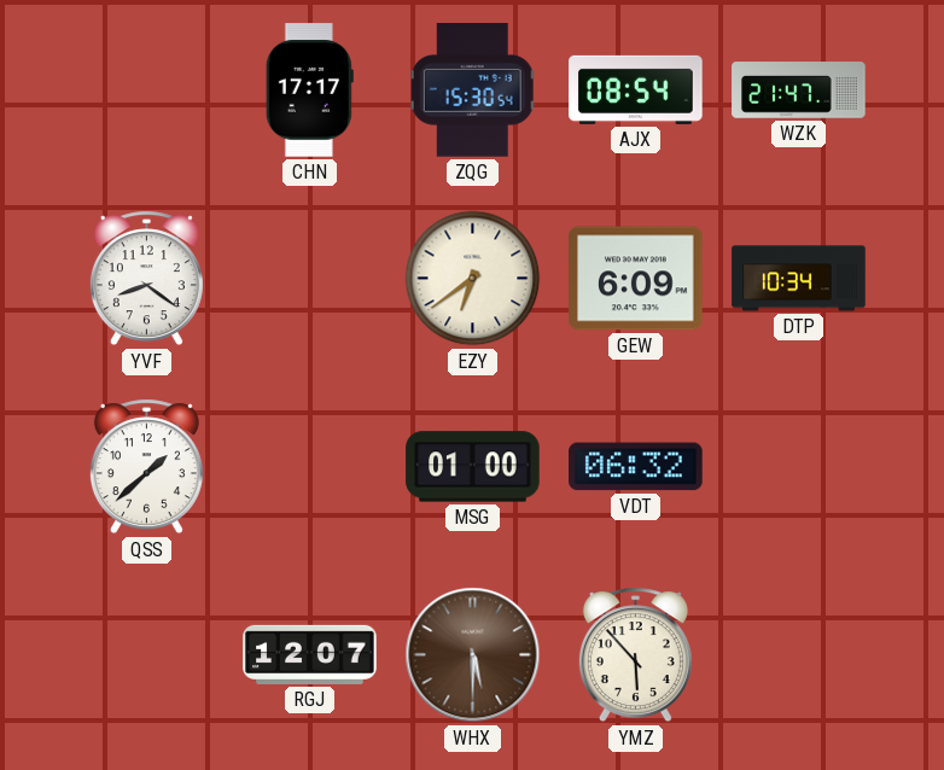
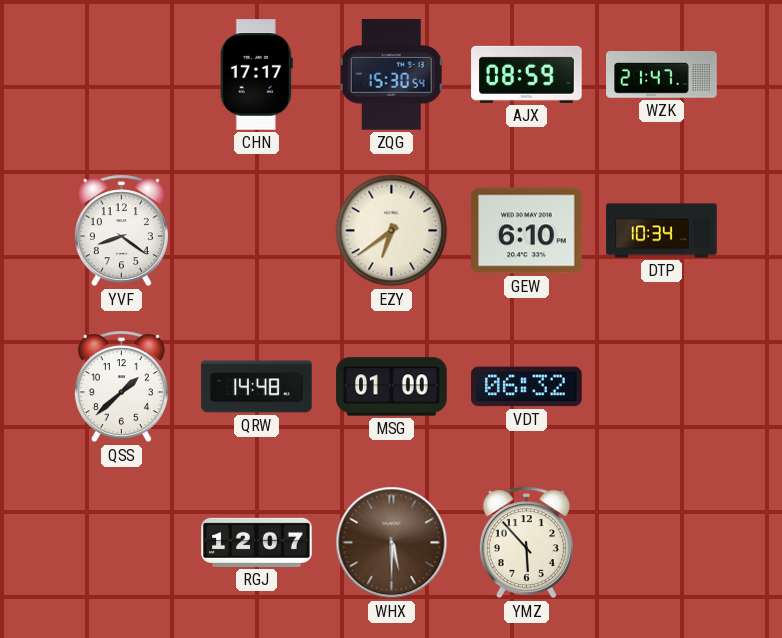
AJX: 08:54 -> 08:59
GEW: 6:09 -> 6:10
QRW: none -> 14:48
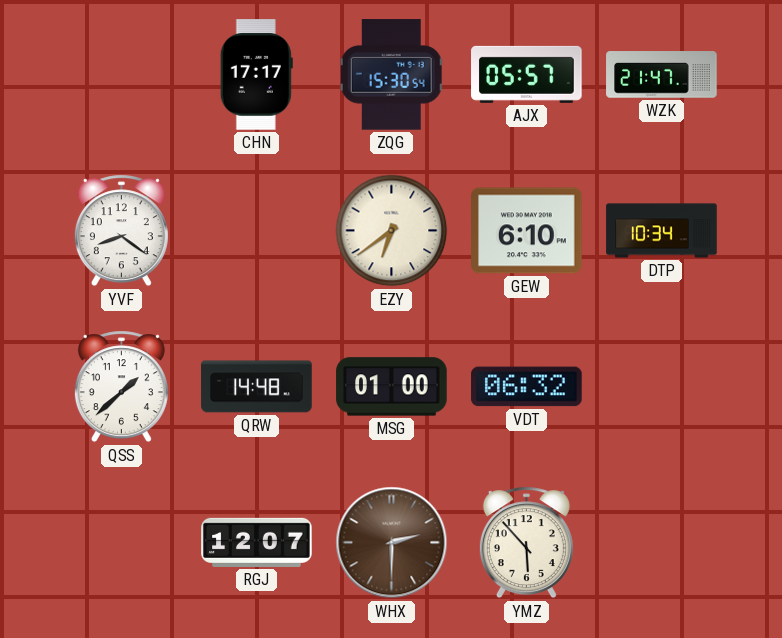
AJX: 08:59 -> 05:57
WHX: 5:30 -> 2:30
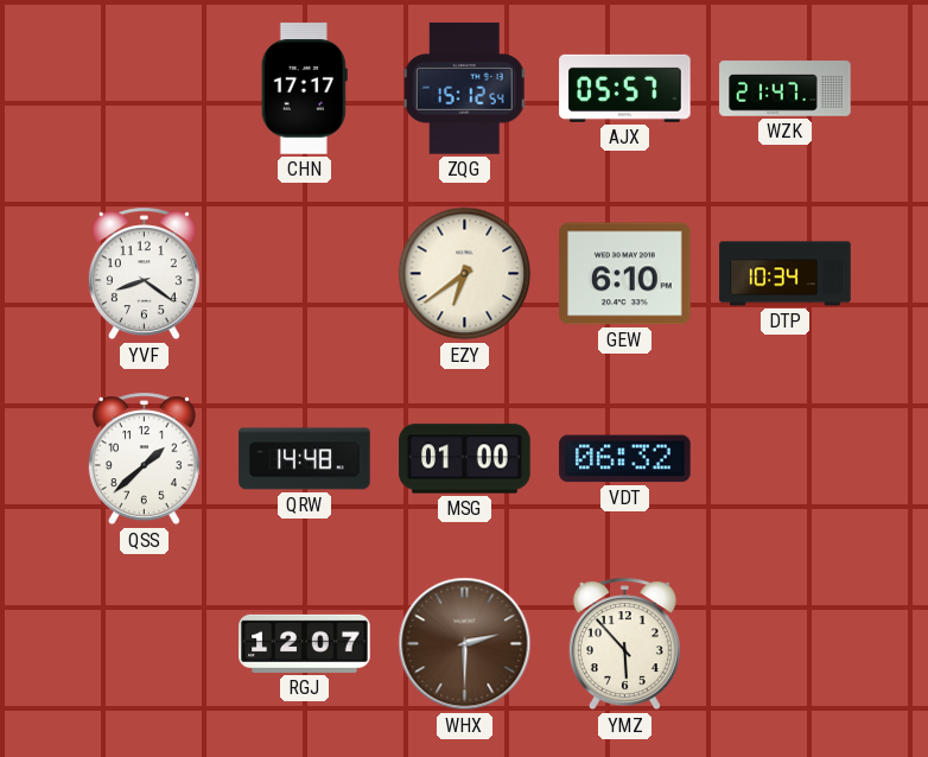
ZQG: 15:30 -> 15:12
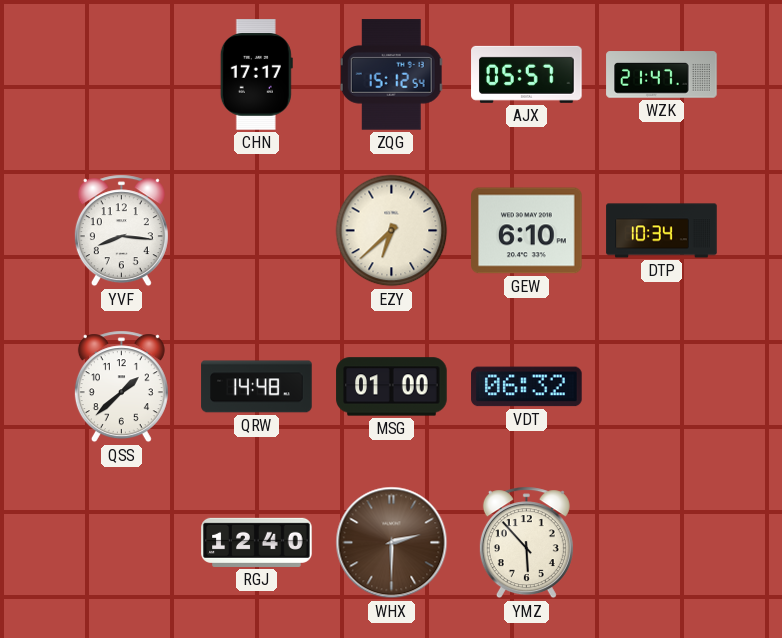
YVF: 8:21 -> 8:16
EZY: 6:39 -> 6:38
RGJ: 12:07 -> 12:40
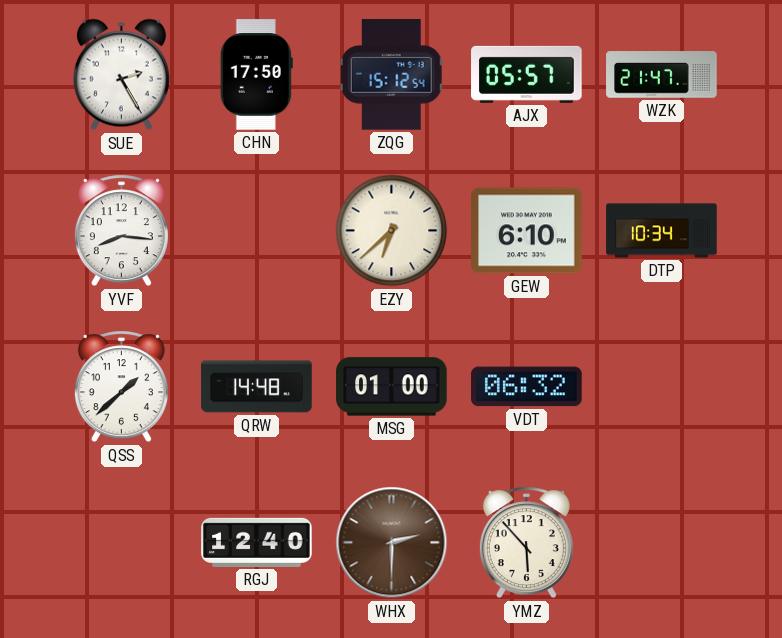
SUE: none -> 2:25
CHN: 17:17 -> 17:50
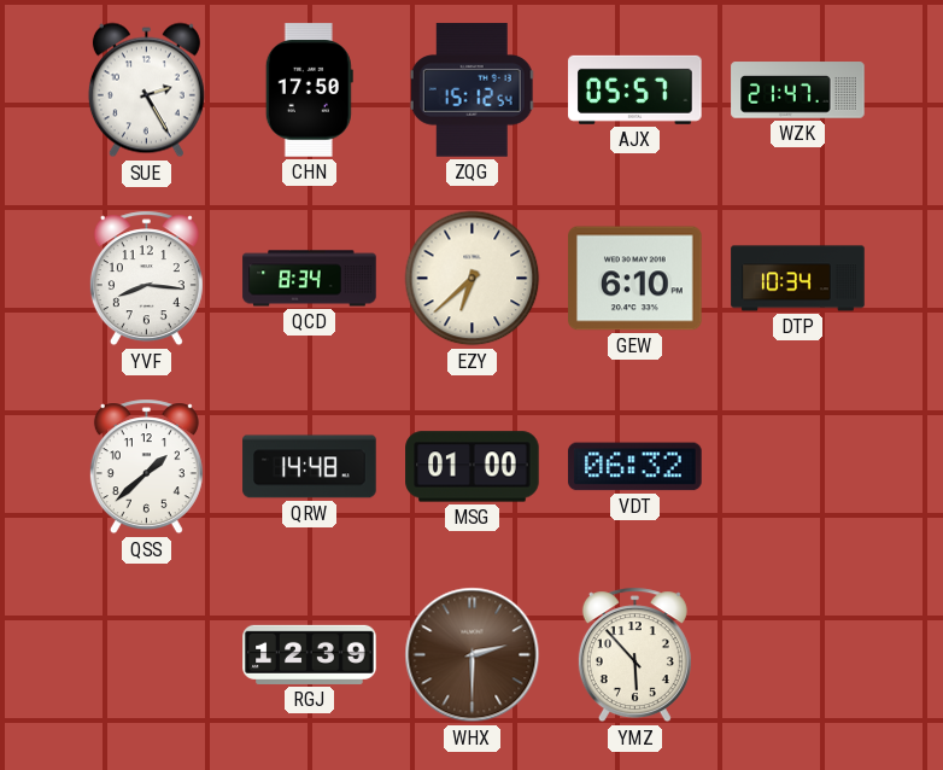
QCD: none -> 8:34
RGJ: 12:40 -> 12:39
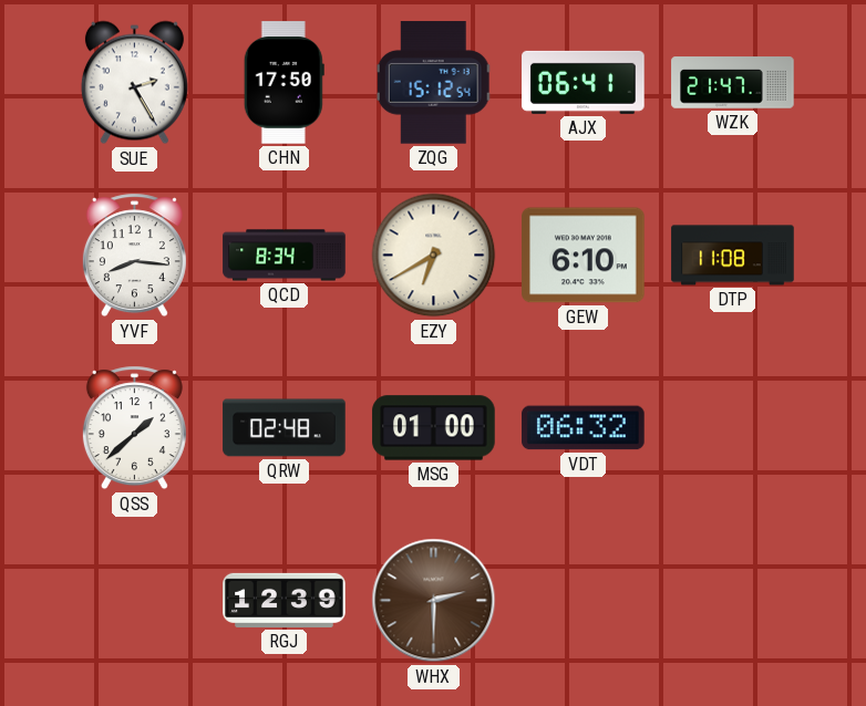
AJX: 05:57 -> 06:41
EZY: 6:38 -> 6:40
DTP: 10:34 -> 11:08
QRW: 14:48 -> 02:48
YMZ: 5:53 -> none
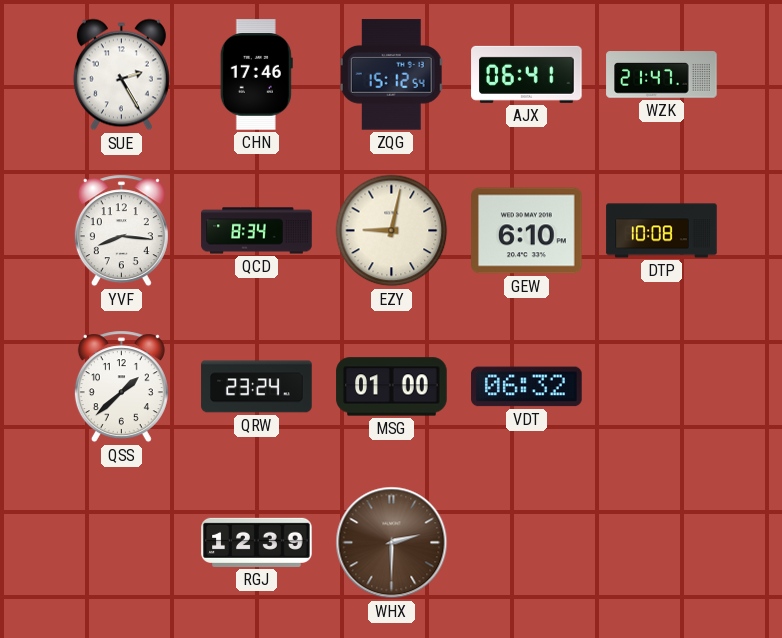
CHN: 17:50 -> 17:46
EZY: 6:40 -> 9:02
DTP: 11:08 -> 10:08
QRW: 02:48 -> 23:24
